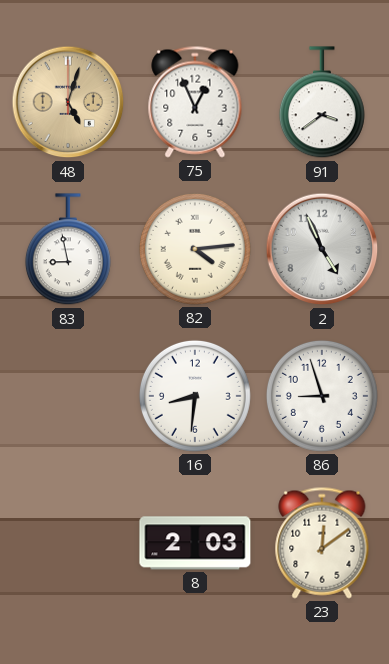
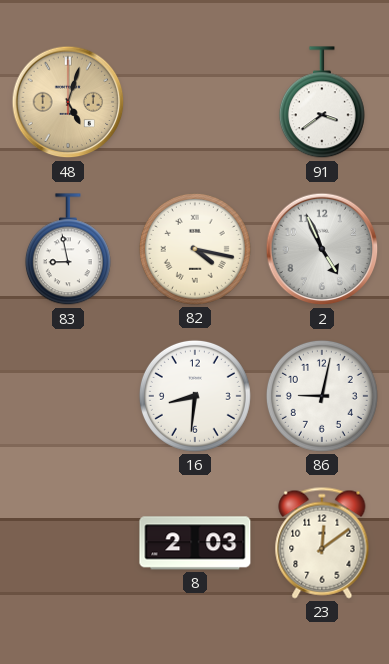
75: 12:56 -> none
82: 4:14 -> 4:17
86: 8:57 -> 9:02
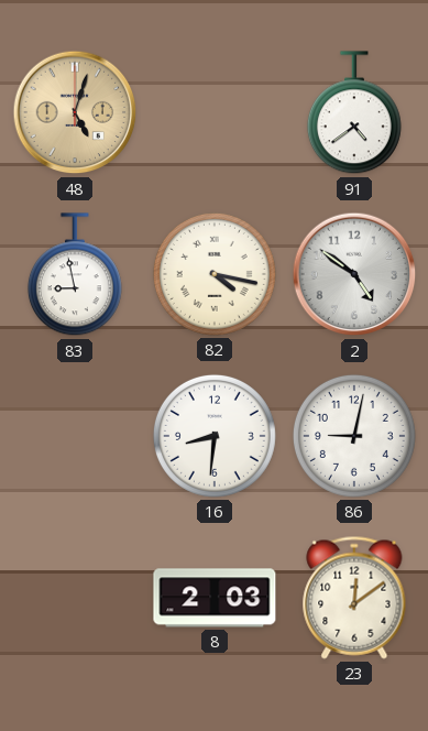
91: 3:39 -> 4:39
2: 4:56 -> 4:51
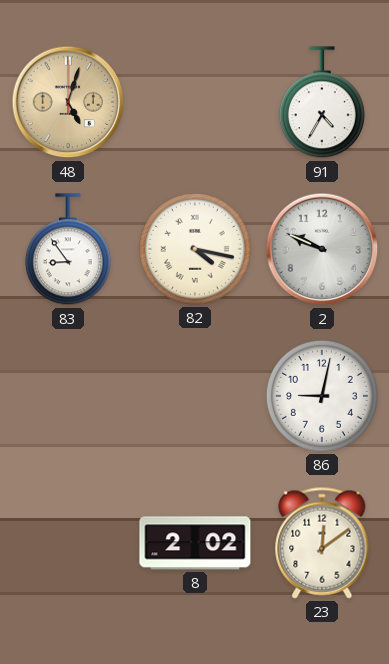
91: 4:39 -> 4:35
83: 8:58 -> 8:54
2: 4:51 -> 9:49
16: 8:31 -> none
8: 2:03 -> 2:02
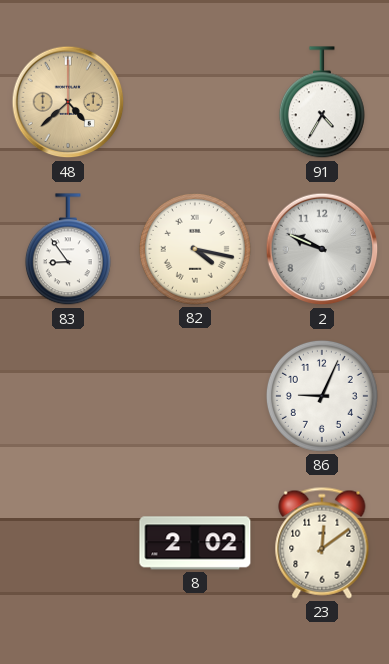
48: 5:03 -> 4:38
86: 9:02 -> 9:04
